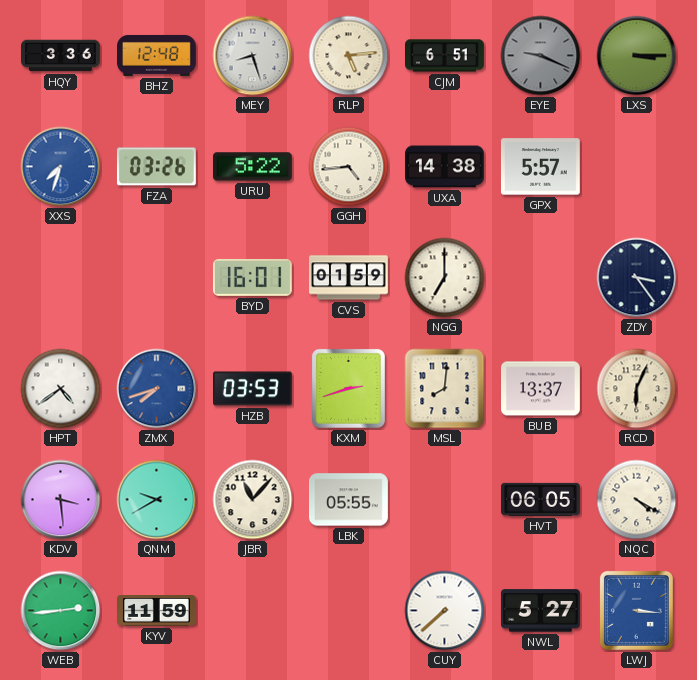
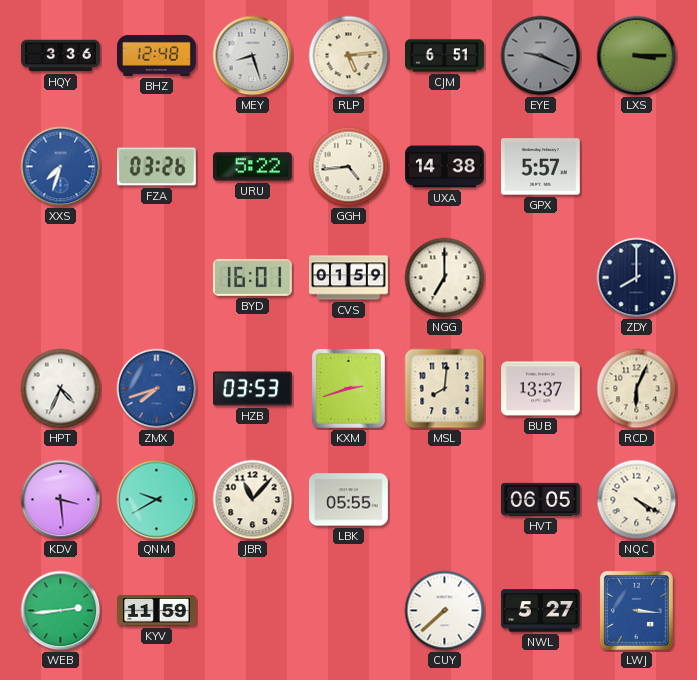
ZDY: 3:24 -> 8:00
HPT: 4:39 -> 4:34
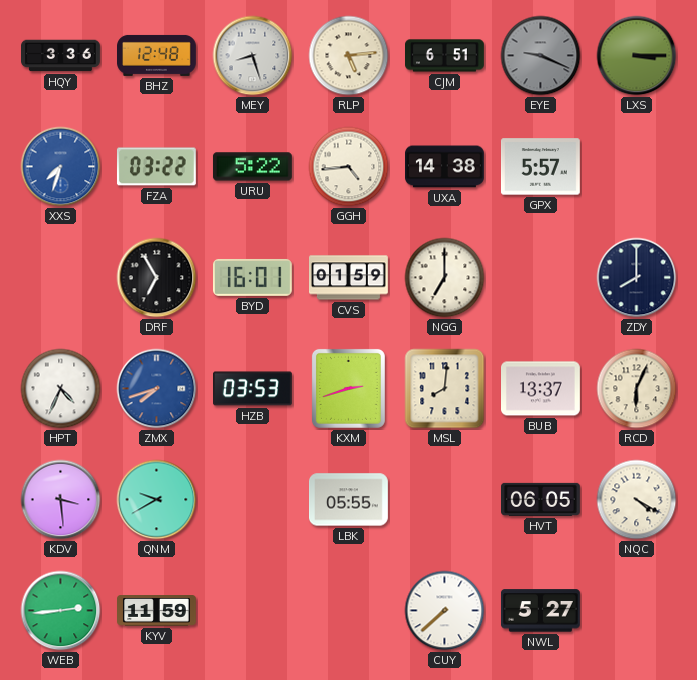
FZA: 03:26 -> 03:22
DRF: none -> 6:55
JBR: 11:07 -> none
LWJ: 3:16 -> none
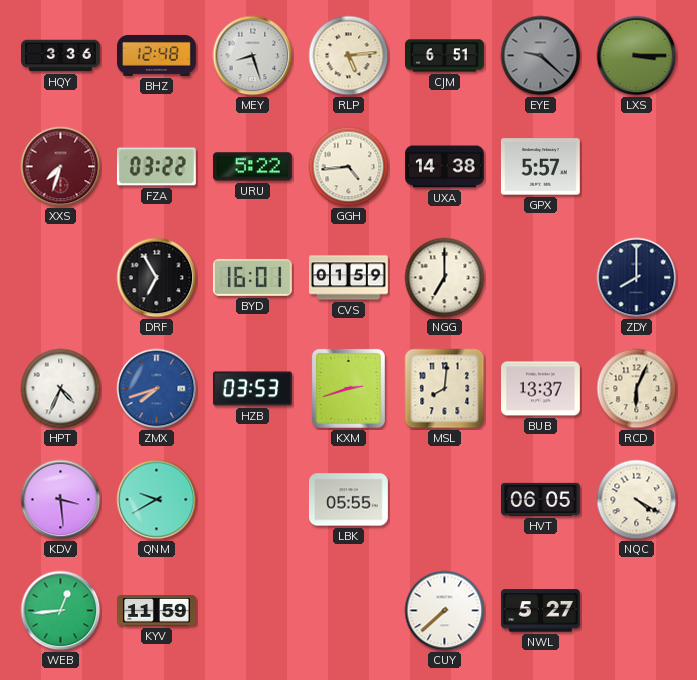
EYE: 9:19 -> 9:22
XXS dial: blue -> burgundy
WEB: 2:44 -> 12:44
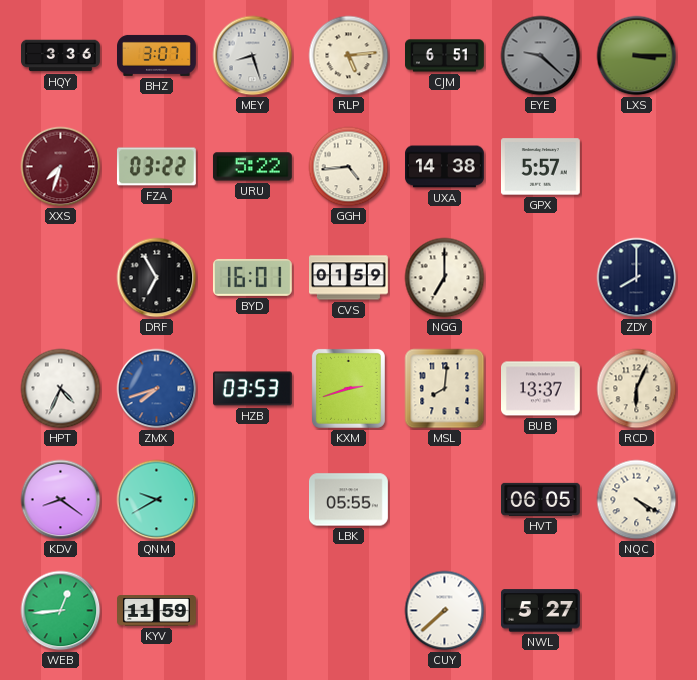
BHZ: 12:48 -> 3:07
KDV: 3:29 -> 8:21
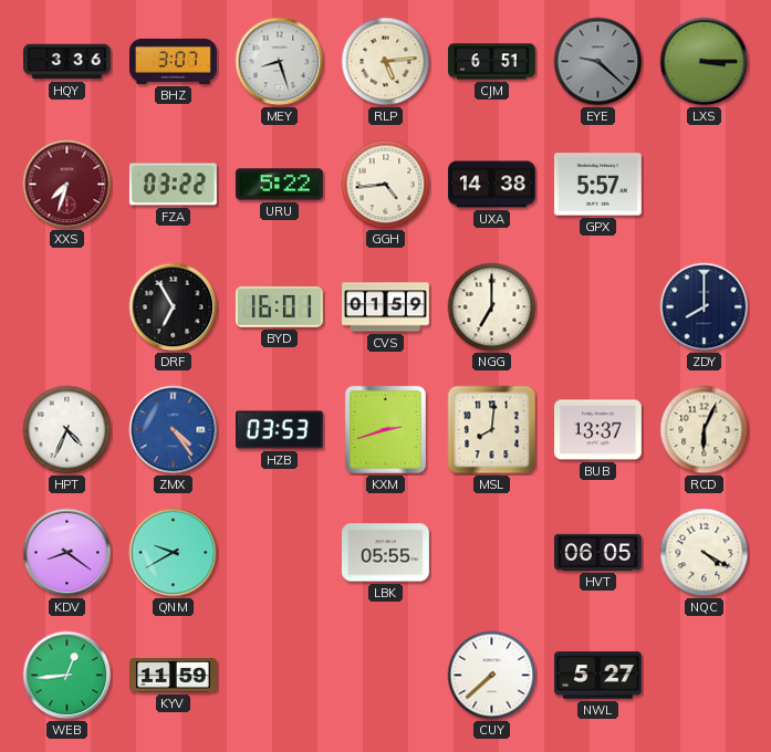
ZMX: 7:42 -> 4:24
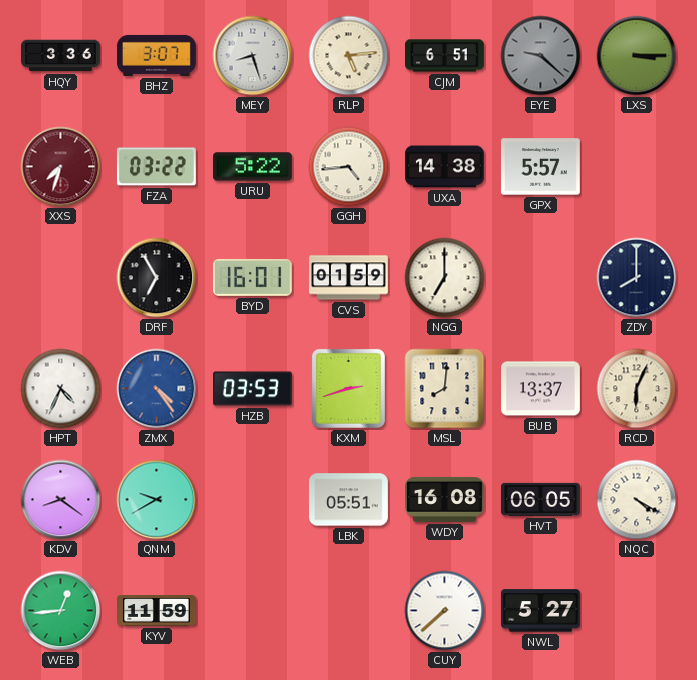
LBK: 05:55 -> 05:51
WDY: none -> 16:08
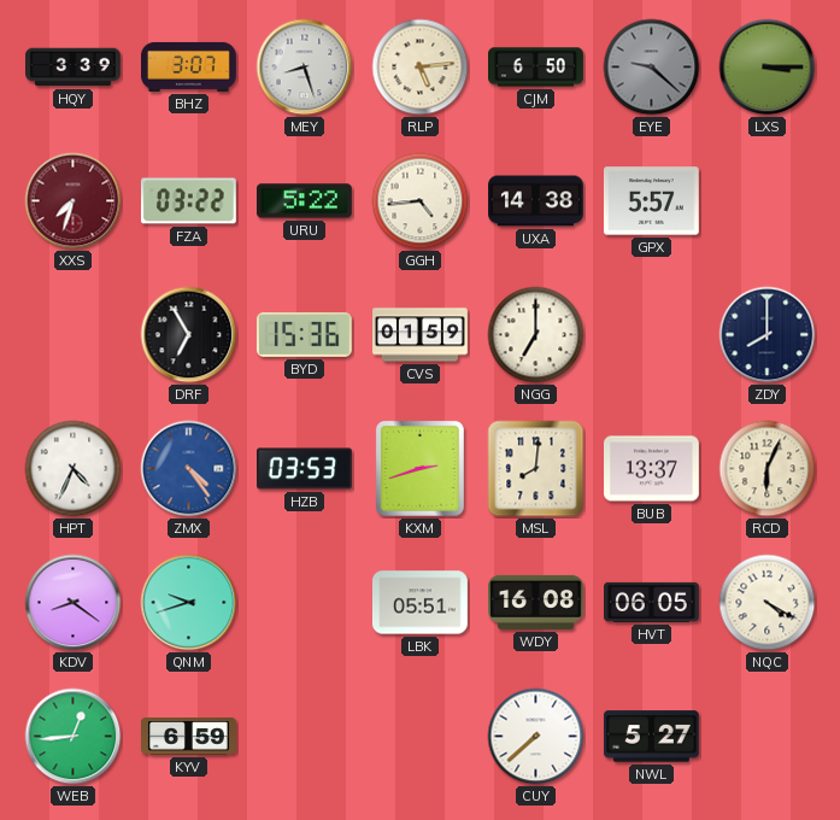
HQY: 3:36 -> 3:39
CJM: 6:51 -> 6:50
BYD: 16:01 -> 15:36
QNM: 9:40 -> 9:42
KYV: 11:59 -> 6:59
